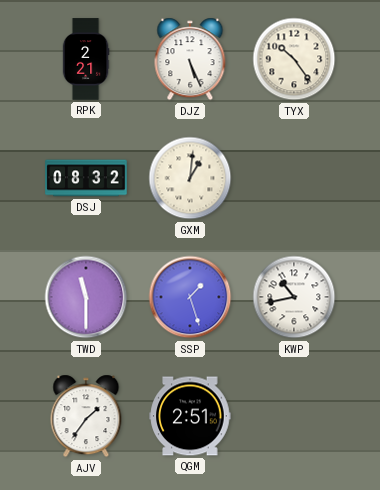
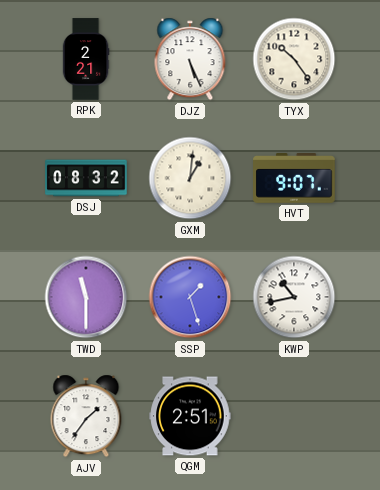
HVT: none -> 9:07
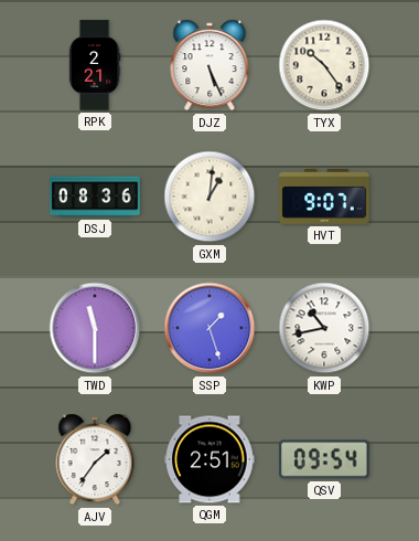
DSJ: 08:32 -> 08:36
QSV: none -> 09:54
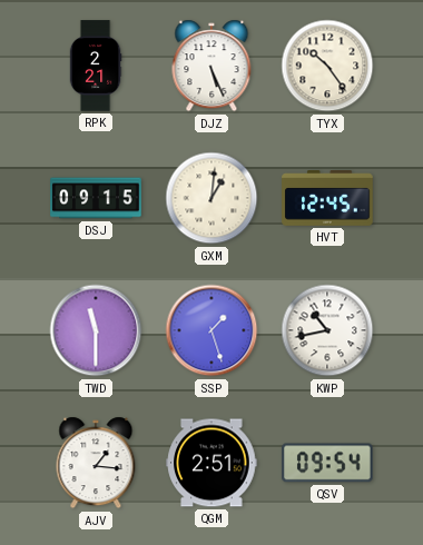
DSJ: 08:36 -> 09:15
HVT: 9:07 -> 12:45
AJV: 1:36 -> 1:16
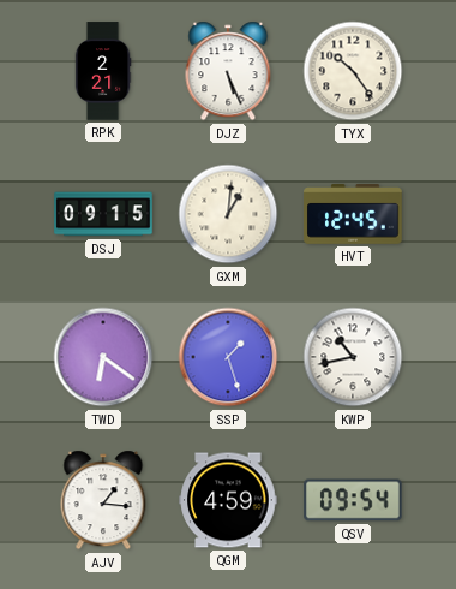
TWD: 11:30 -> 6:21
QGM: 2:51 -> 4:59
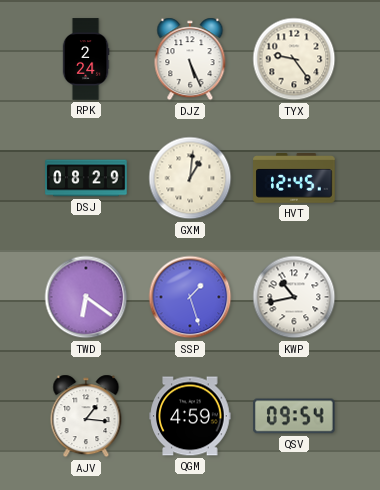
RPK: 2:21 -> 2:24
TYX: 10:24 -> 9:24
DSJ: 09:15 -> 08:29
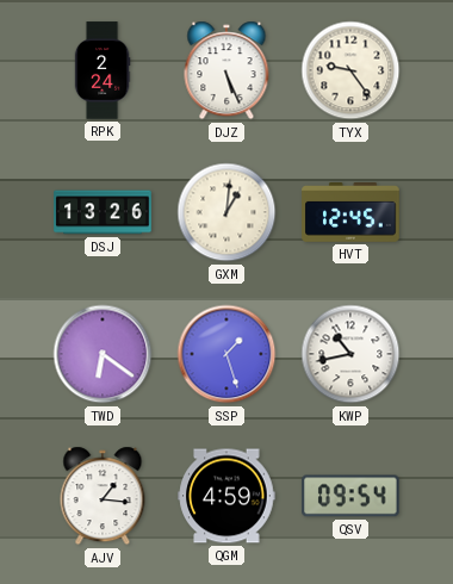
DSJ: 08:29 -> 13:26
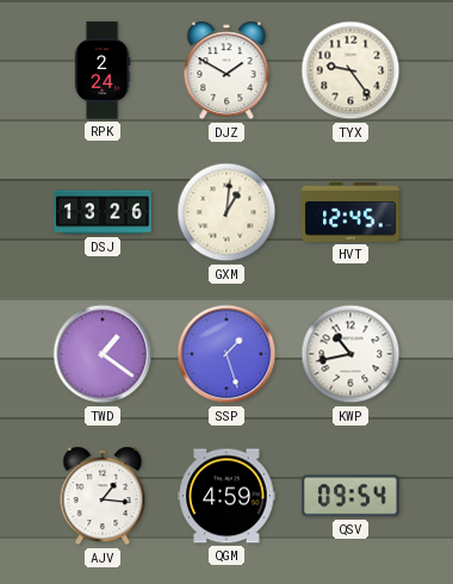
DJZ: 5:26 -> 1:50
TWD: 6:21 -> 1:21
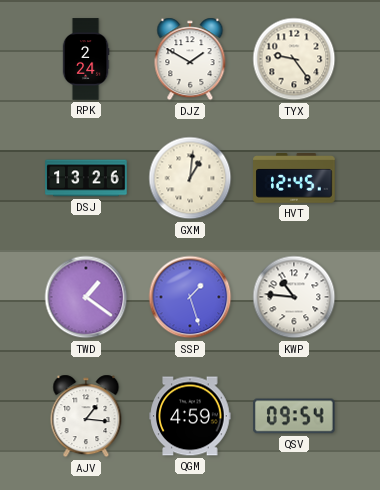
KWP: 10:43 -> 10:46
